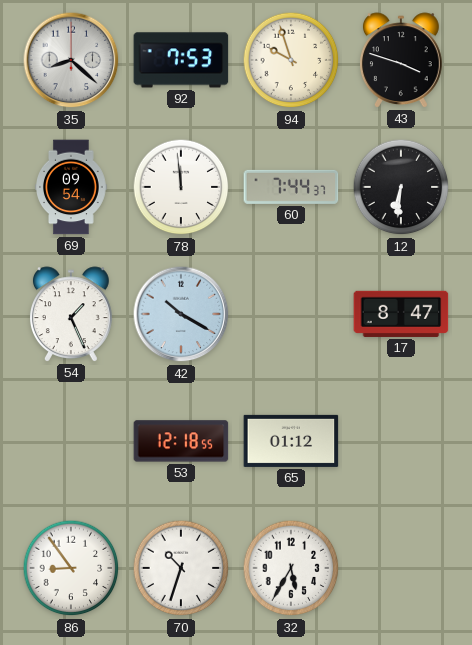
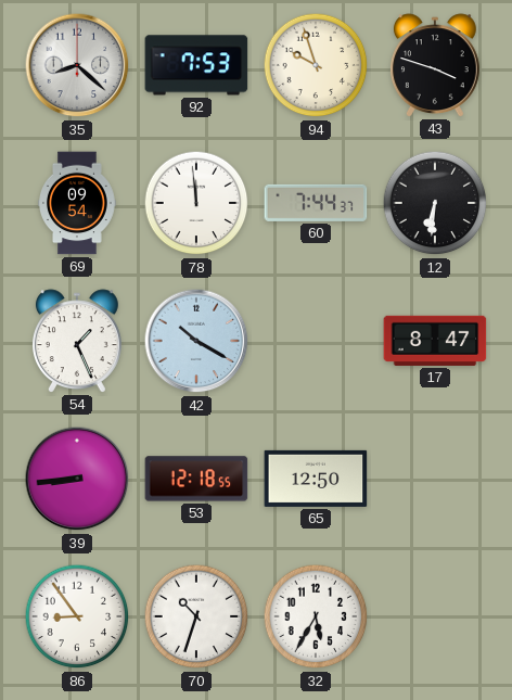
39: none -> 8:44
65: 01:12 -> 12:50
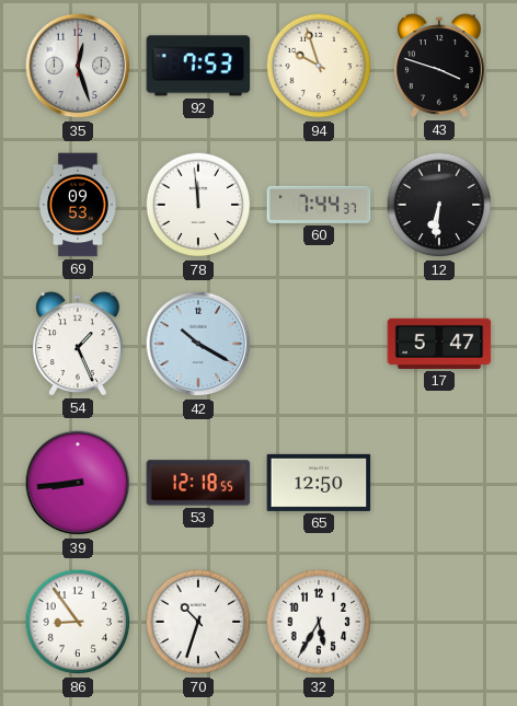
35: 8:22 -> 12:27
69: 09:54 -> 09:53
17: 8:47 -> 5:47
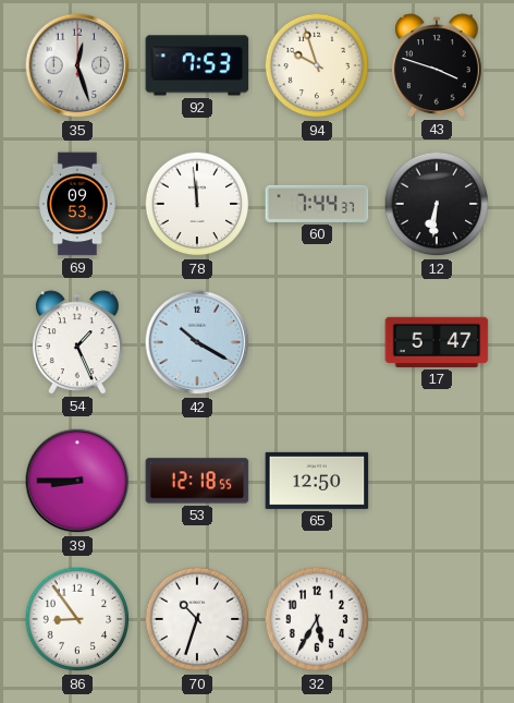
39: 8:44 -> 8:45
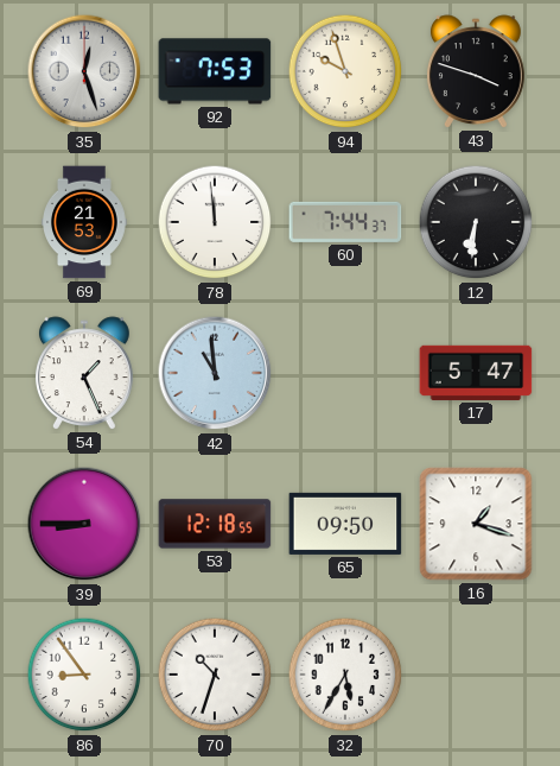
69: 09:53 -> 21:53
42: 10:20 -> 10:59
65: 12:50 -> 09:50
16: none -> 1:18
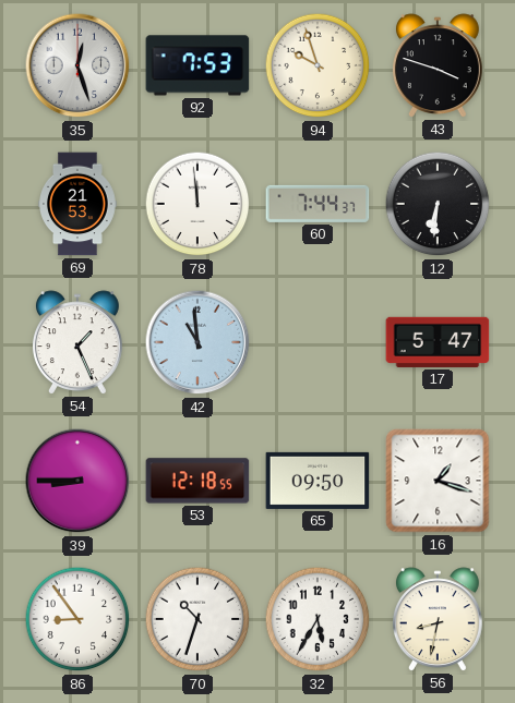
56: none -> 8:32
